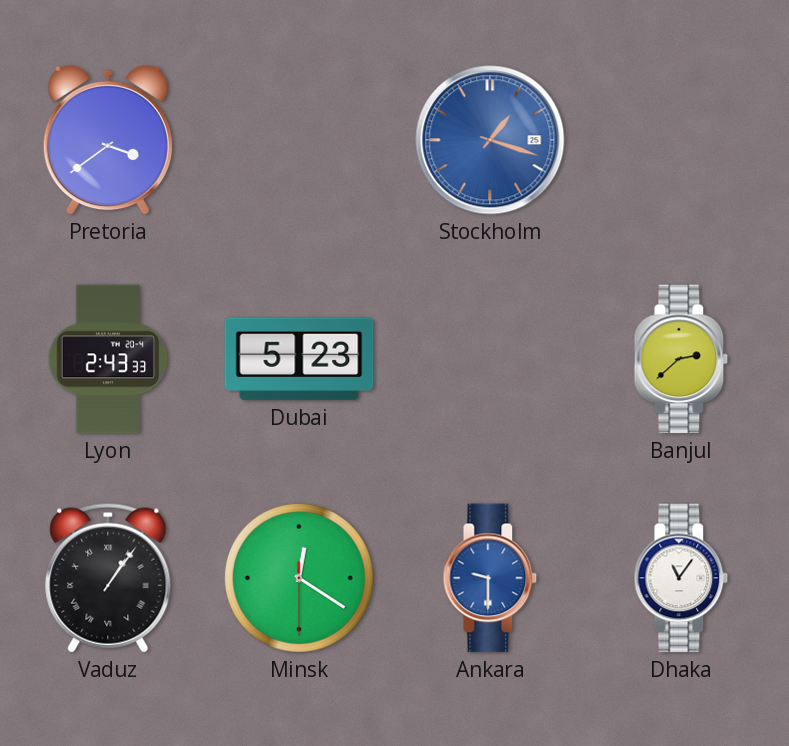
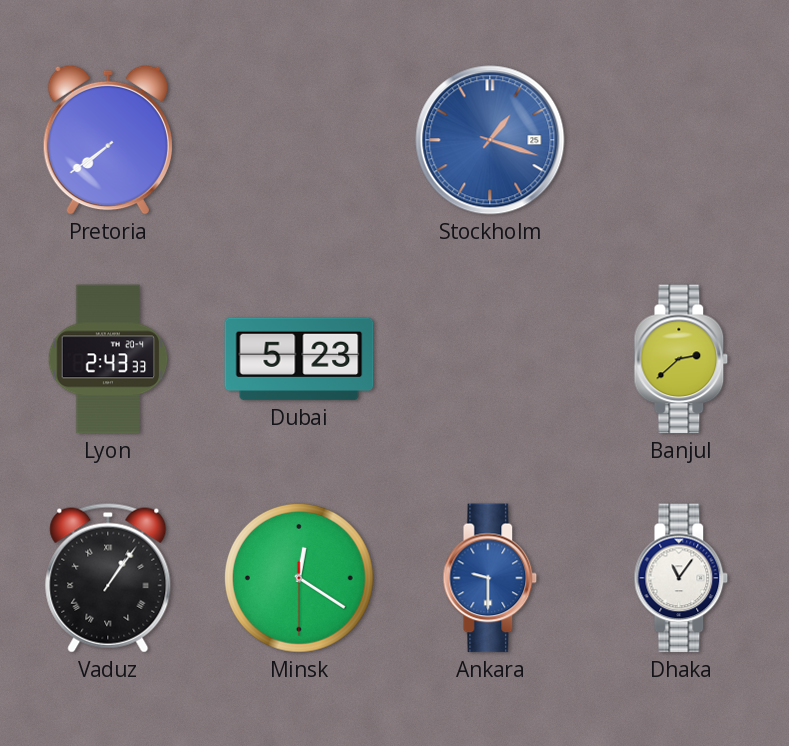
Pretoria: 3:39 -> 7:39
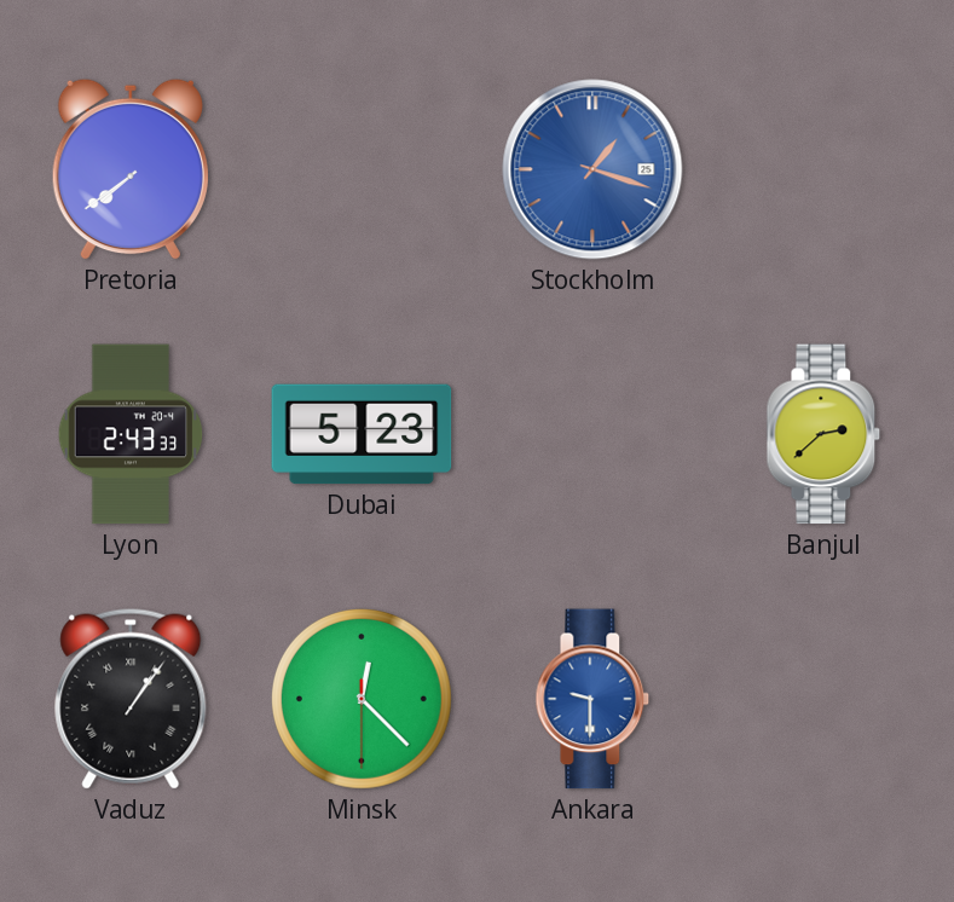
Minsk: 12:20 -> 12:22
Dhaka: 11:06 -> none
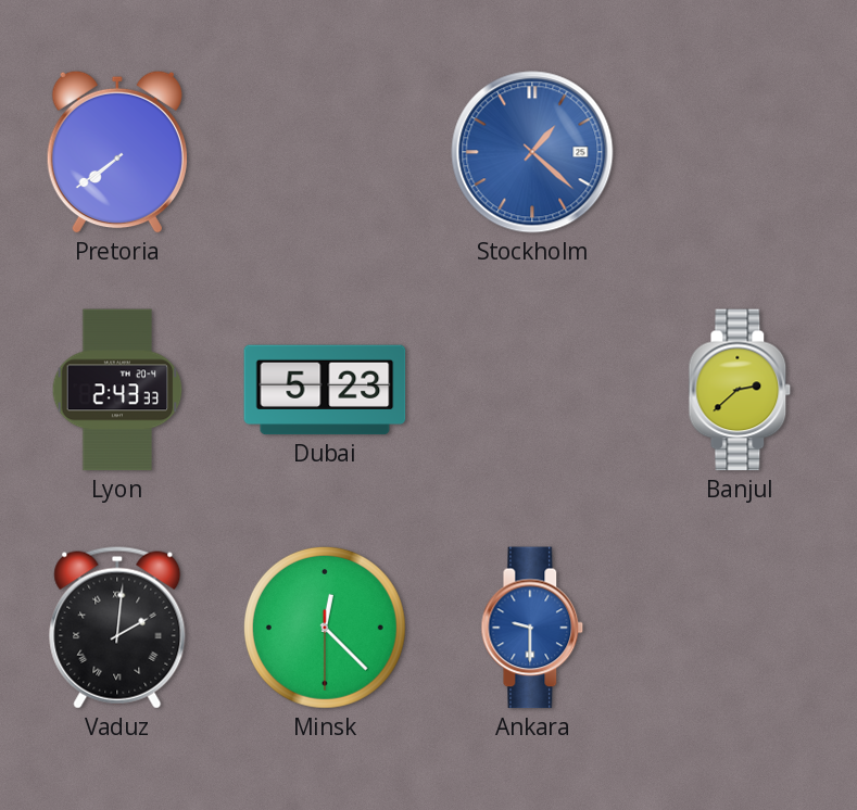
Stockholm: 1:18 -> 1:22
Vaduz: 1:06 -> 2:01
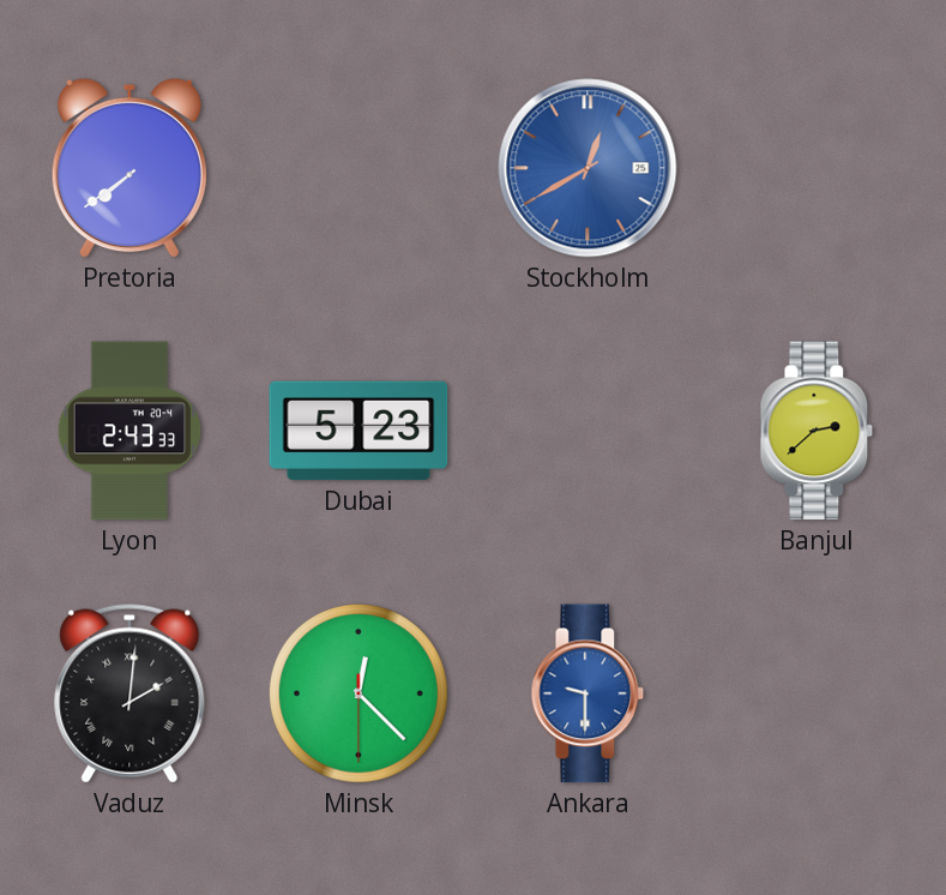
Stockholm: 1:22 -> 12:40
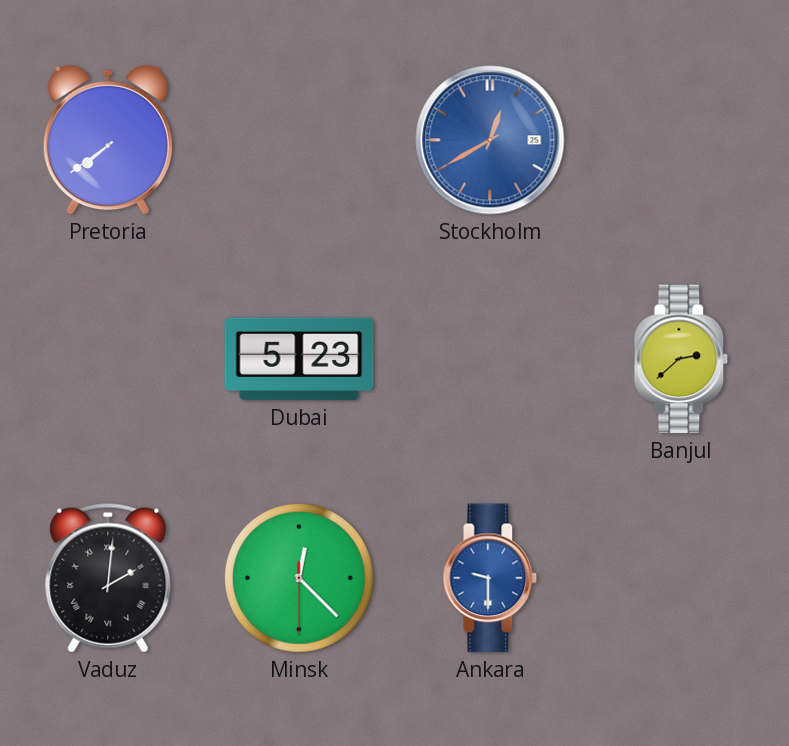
Lyon: 2:43 -> none
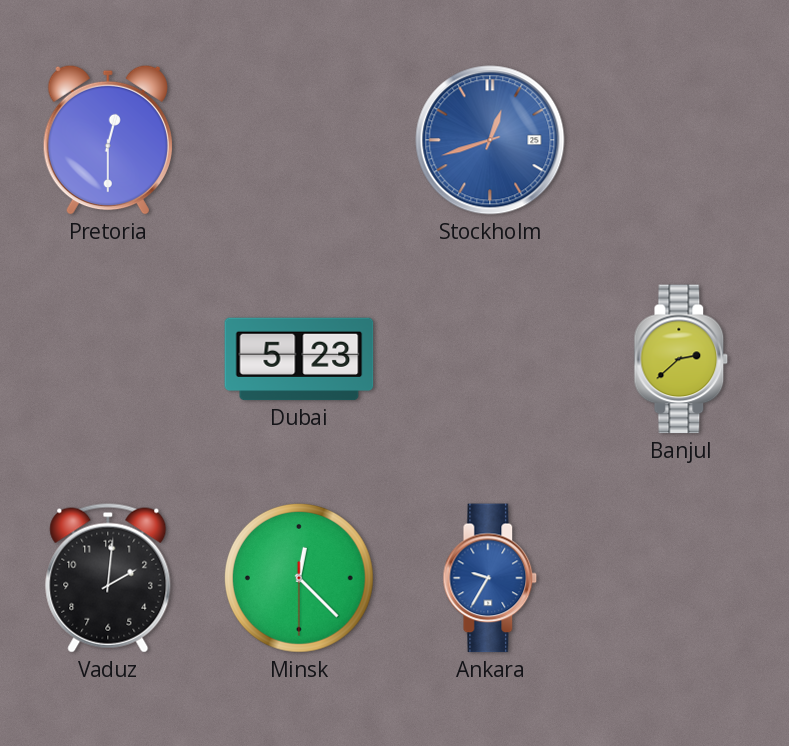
Pretoria: 7:39 -> 12:30
Stockholm: 12:40 -> 12:42
Vaduz numerals: Roman -> Arabic
Ankara: 9:30 -> 9:35
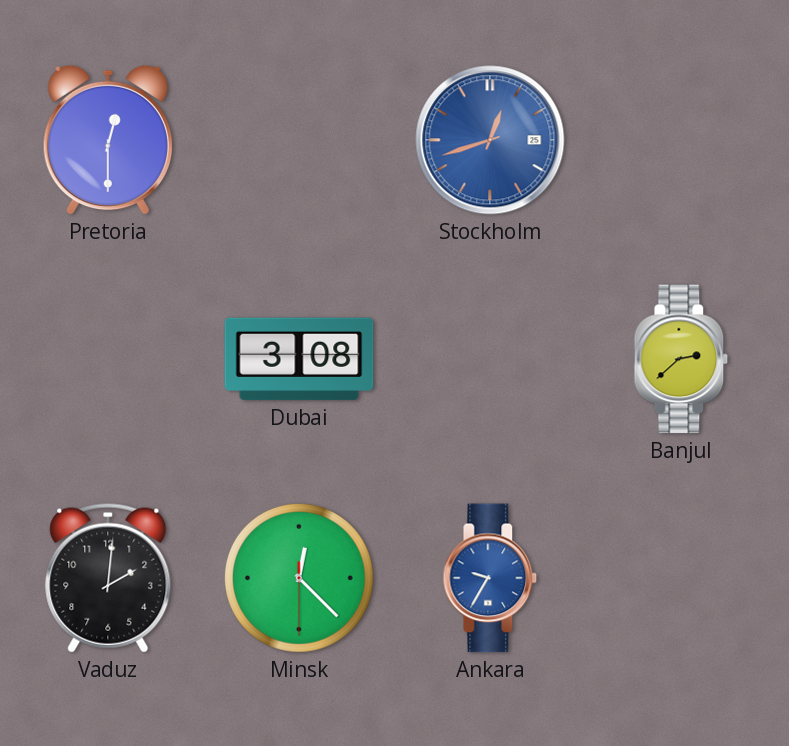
Dubai: 5:23 -> 3:08
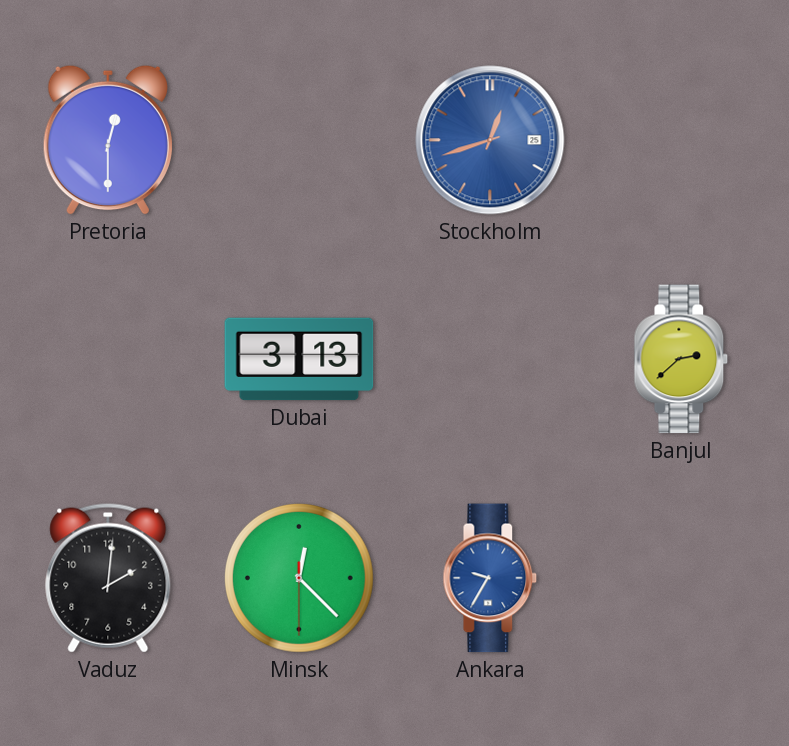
Dubai: 3:08 -> 3:13
